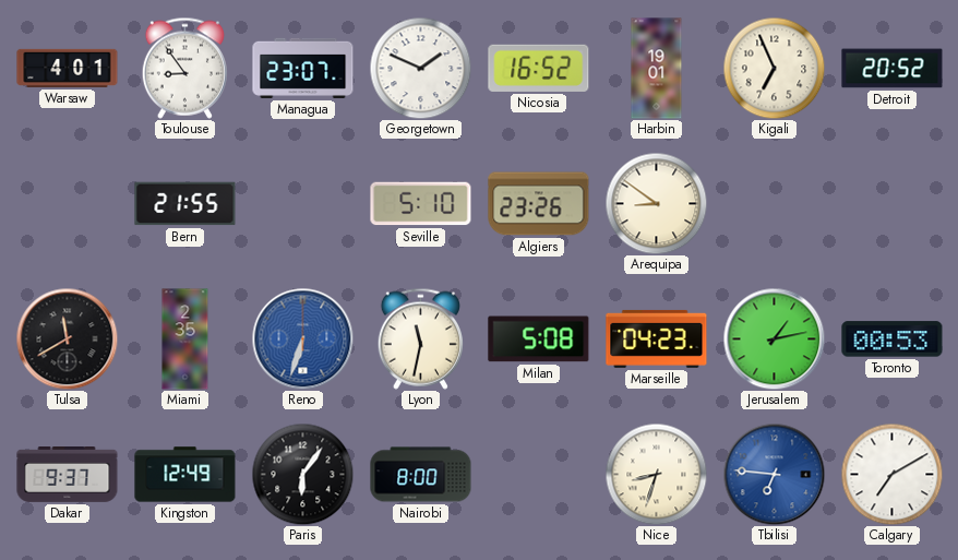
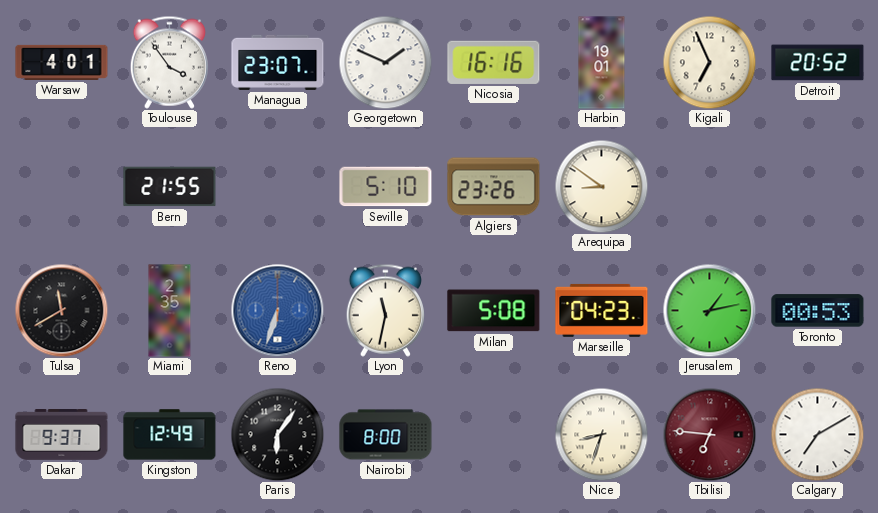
Toulouse: 8:54 -> 3:54
Nicosia: 16:52 -> 16:16
Tbilisi dial: blue -> burgundy
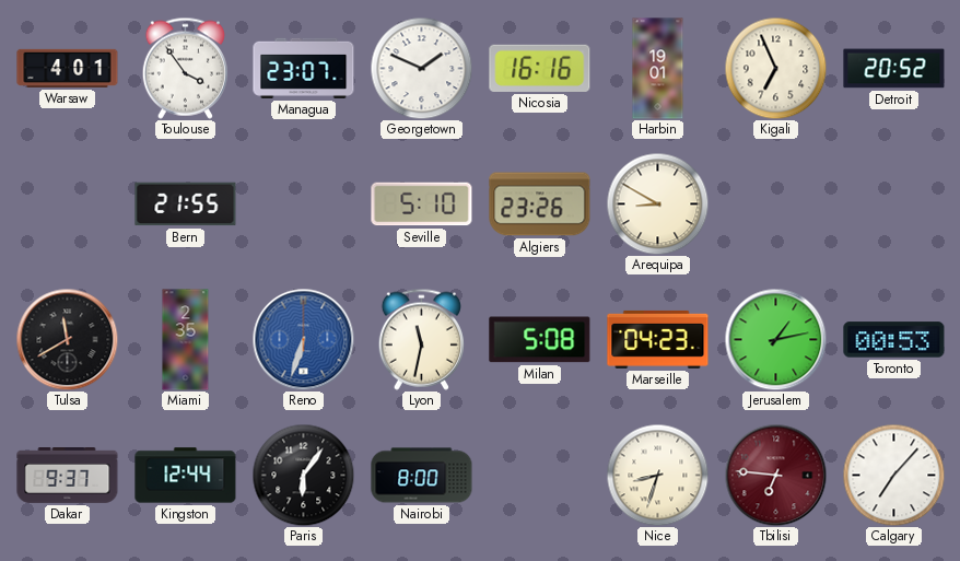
Arequipa: 8:51 -> 8:50
Kingston: 12:49 -> 12:44
Calgary: 7:10 -> 7:07
